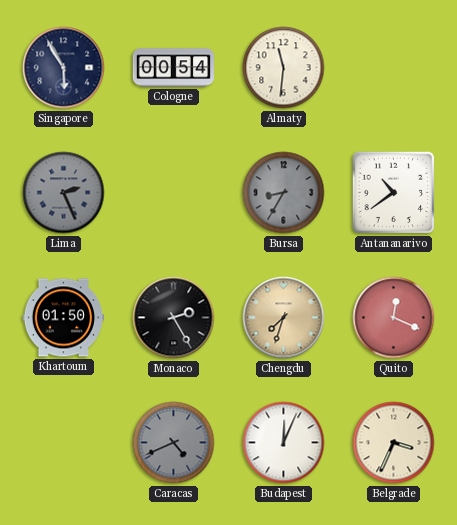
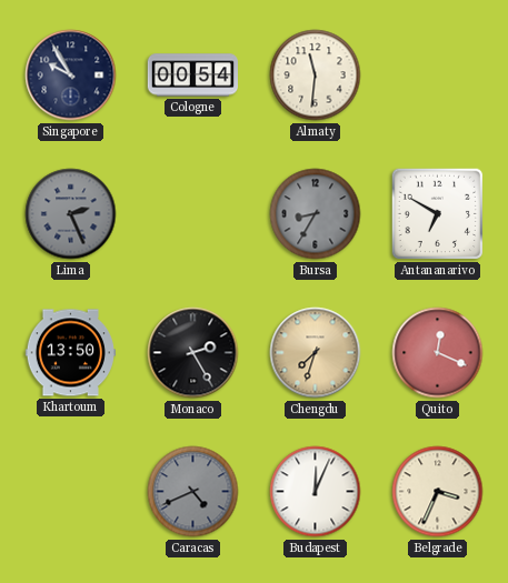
Singapore: 5:55 -> 9:55
Antananarivo: 10:39 -> 6:50
Khartoum: 01:50 -> 13:50
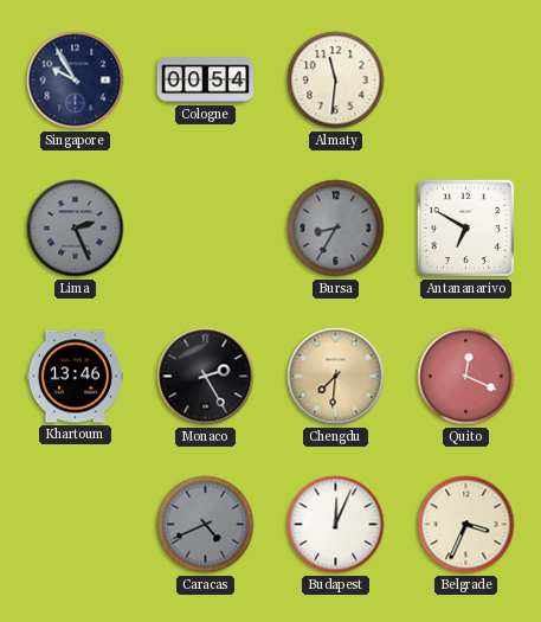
Khartoum: 13:50 -> 13:46
Chengdu: 7:33 -> 7:31
